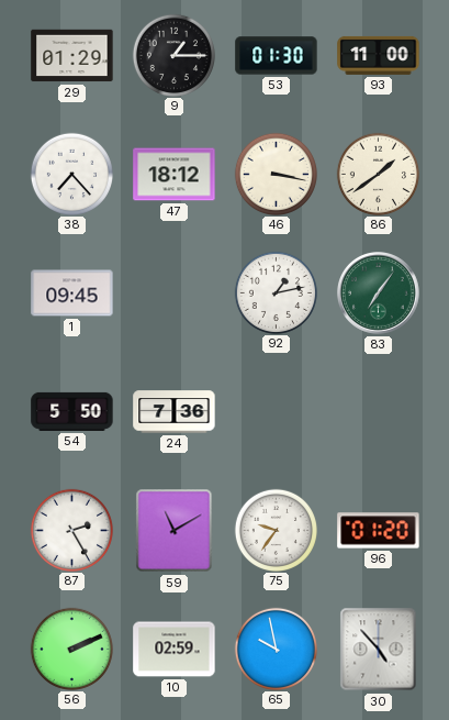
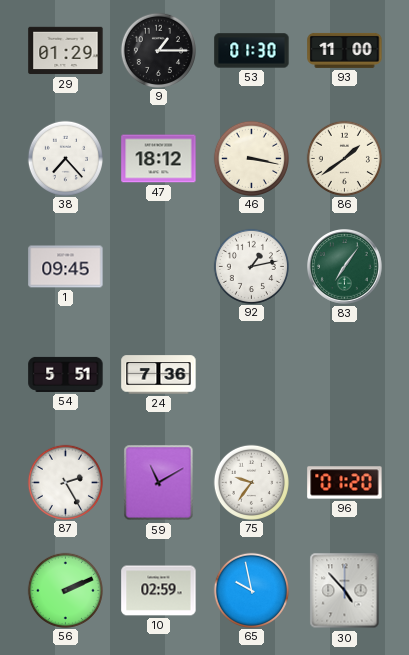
54: 5:50 -> 5:51
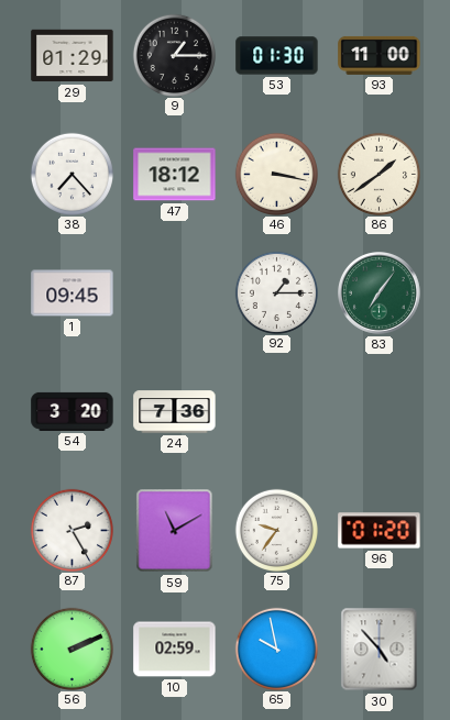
92: 1:13 -> 1:15
54: 5:51 -> 3:20
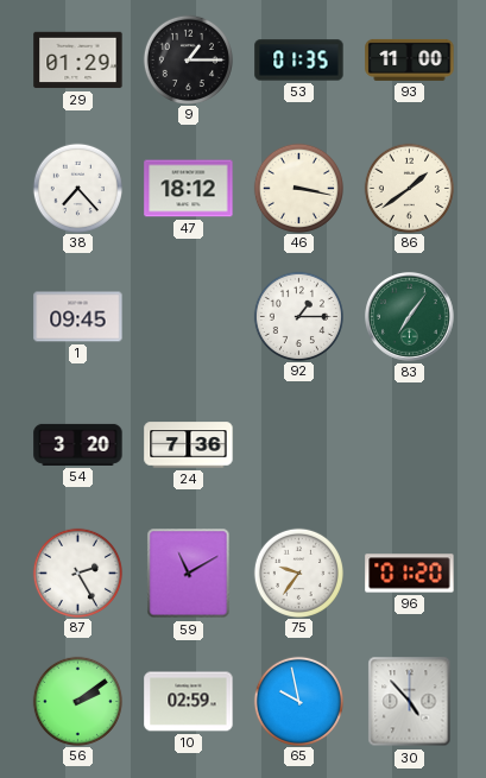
53: 01:30 -> 01:35
56: 2:11 -> 2:09
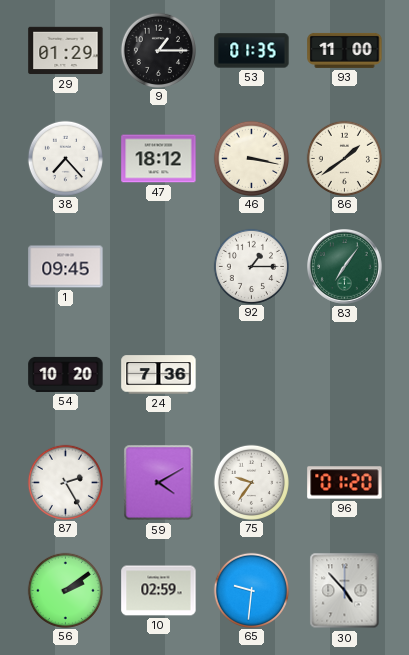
54: 3:20 -> 10:20
59: 11:10 -> 4:10
65: 9:58 -> 9:31
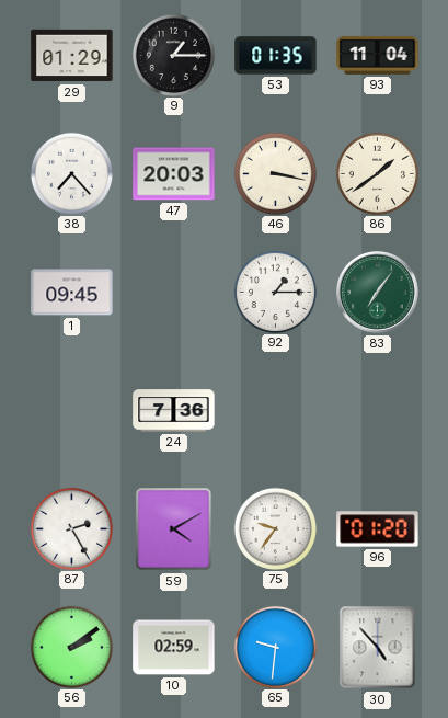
93: 11:00 -> 11:04
47: 18:12 -> 20:03
54: 10:20 -> none
